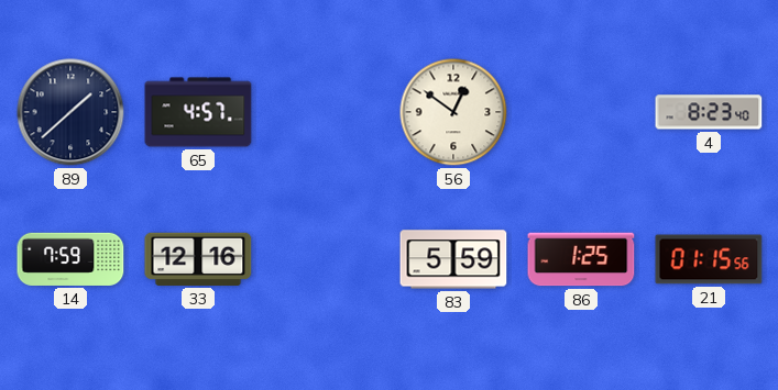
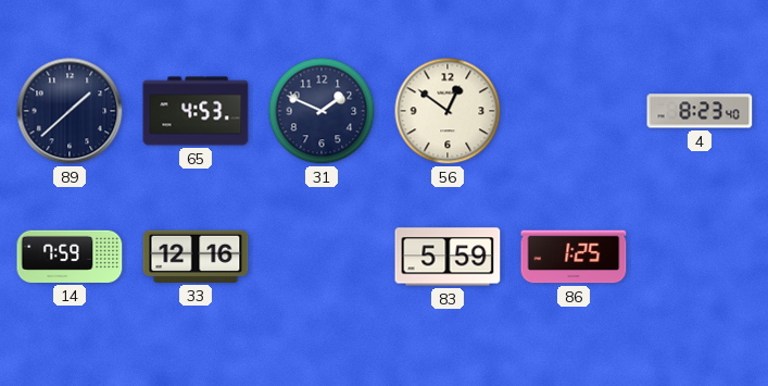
65: 4:57 -> 4:53
31: none -> 1:49
21: 01:15 -> none
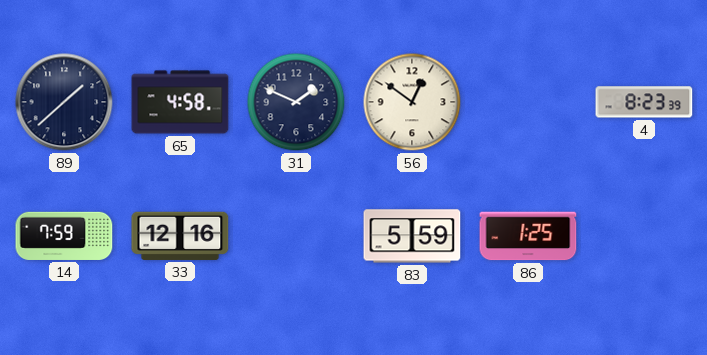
65: 4:53 -> 4:58
4: 8:23:40 -> 8:23:39
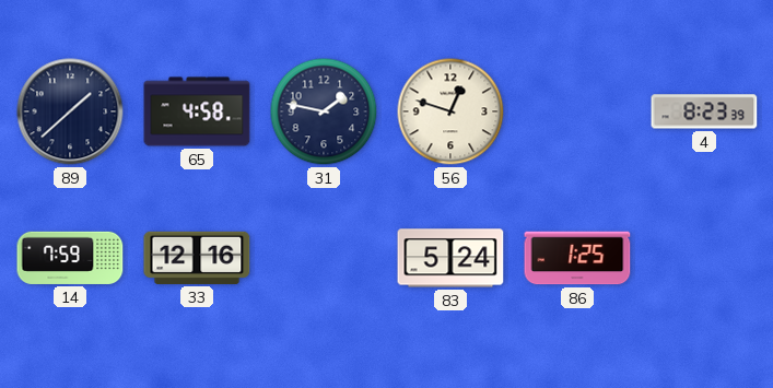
31: 1:49 -> 1:47
56: 12:51 -> 12:48
83: 5:59 -> 5:24
